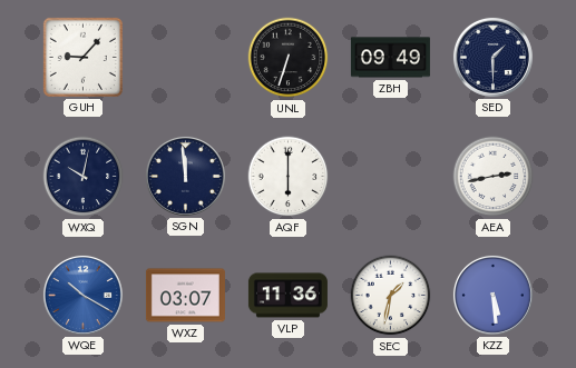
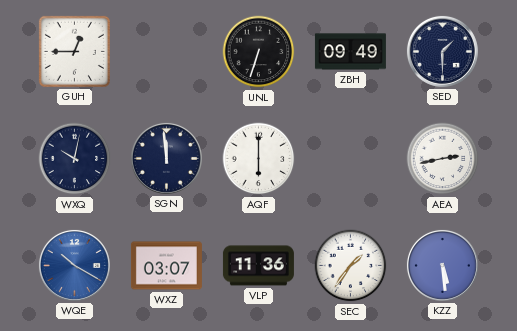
GUH: 9:07 -> 12:45
SEC: 1:32 -> 1:36
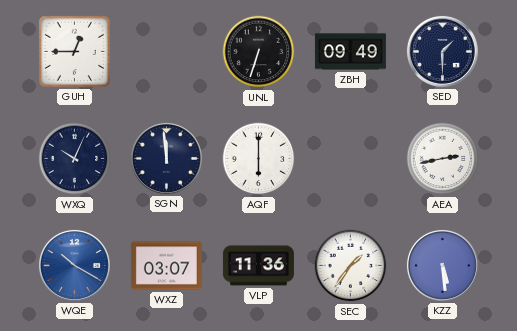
WXQ: 10:02 -> 10:04
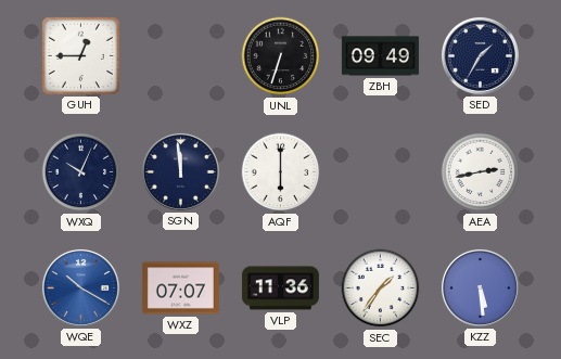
SED: 1:30 -> 1:35
WXZ: 03:07 -> 07:07
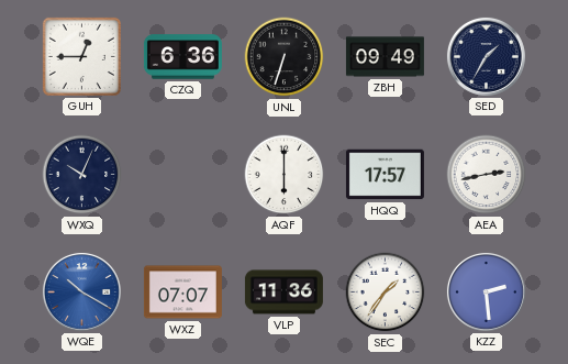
CZQ: none -> 6:36
SGN: 11:59 -> none
HQQ: none -> 17:57
KZZ: 5:29 -> 2:29
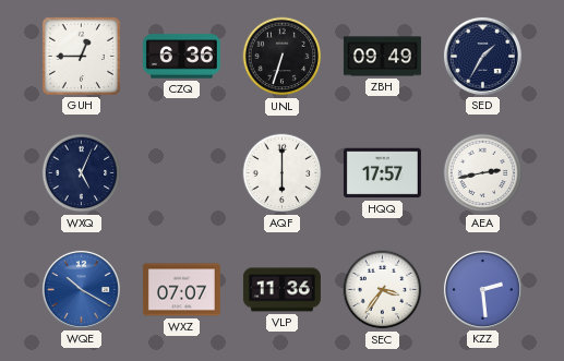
WXQ: 10:04 -> 5:04
SEC: 1:36 -> 3:36
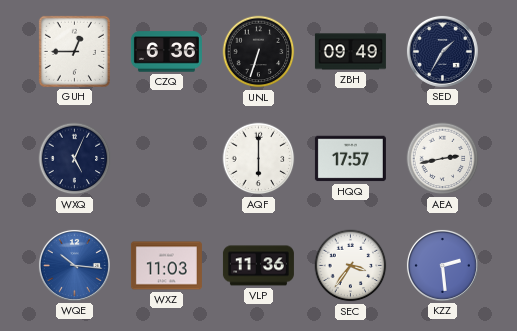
WQE: 10:20 -> 10:16
WXZ: 07:07 -> 11:03
